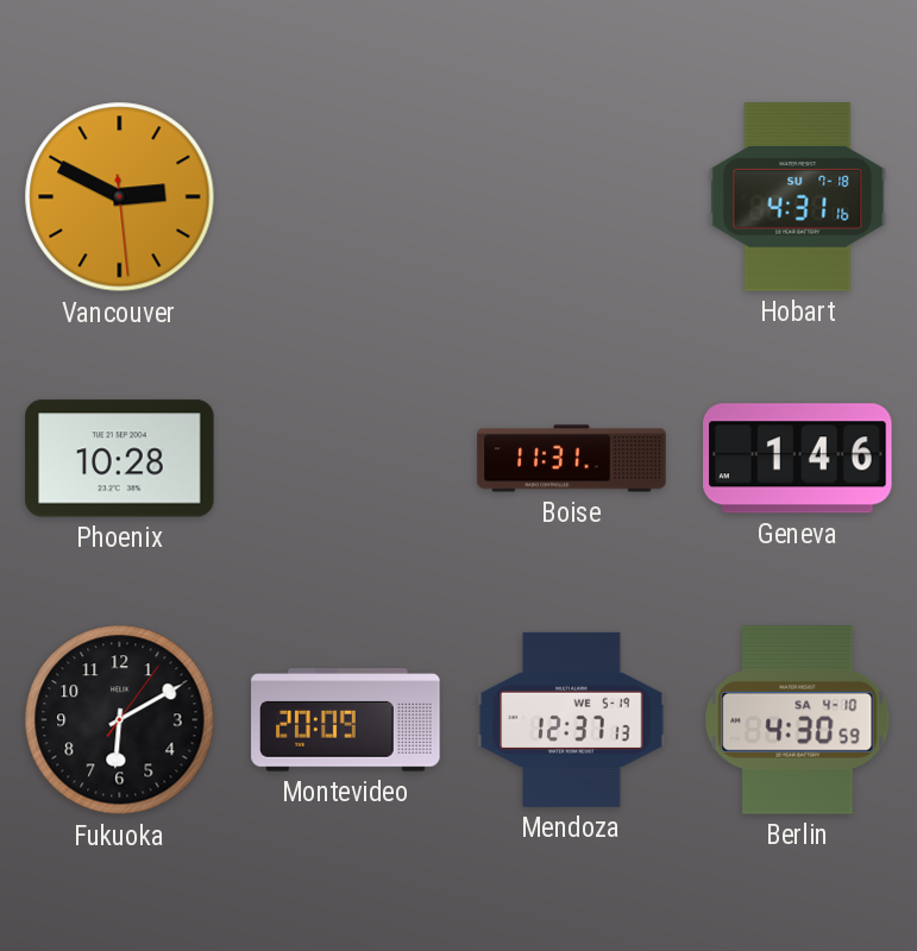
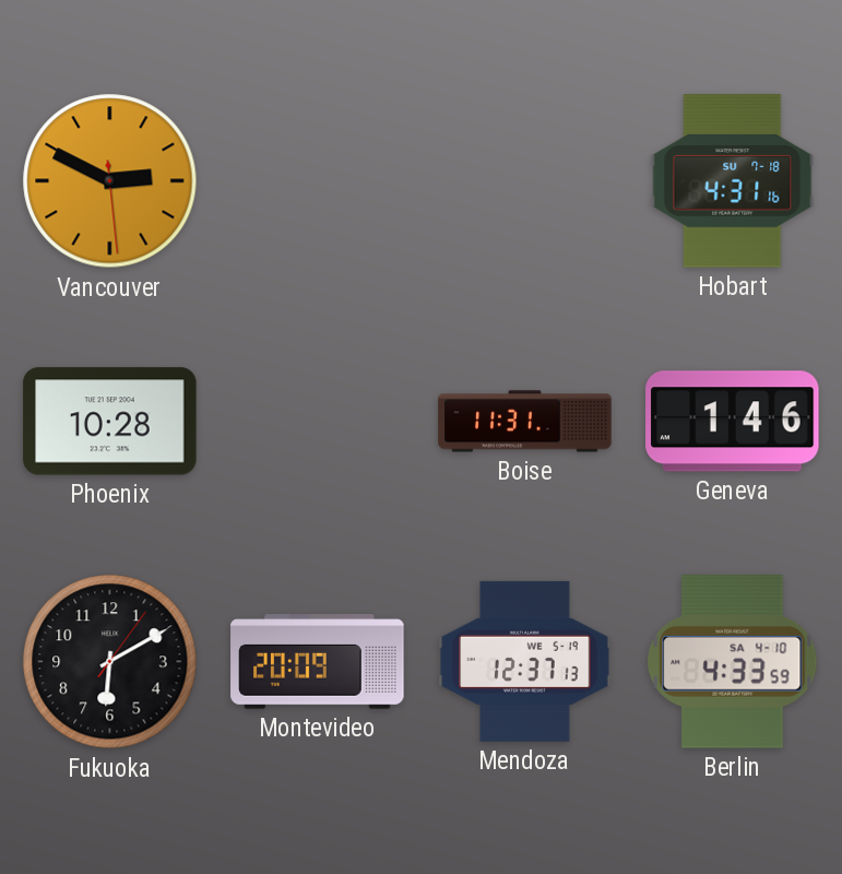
Berlin: 4:30 -> 4:33
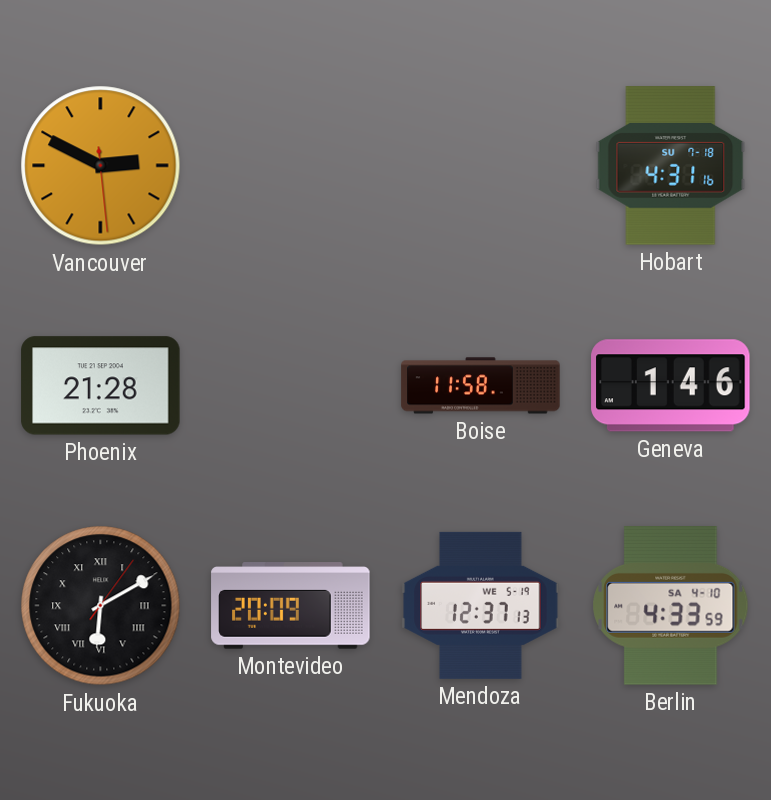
Phoenix: 10:28 -> 21:28
Boise: 11:31 -> 11:58
Fukuoka numerals: Arabic -> Roman
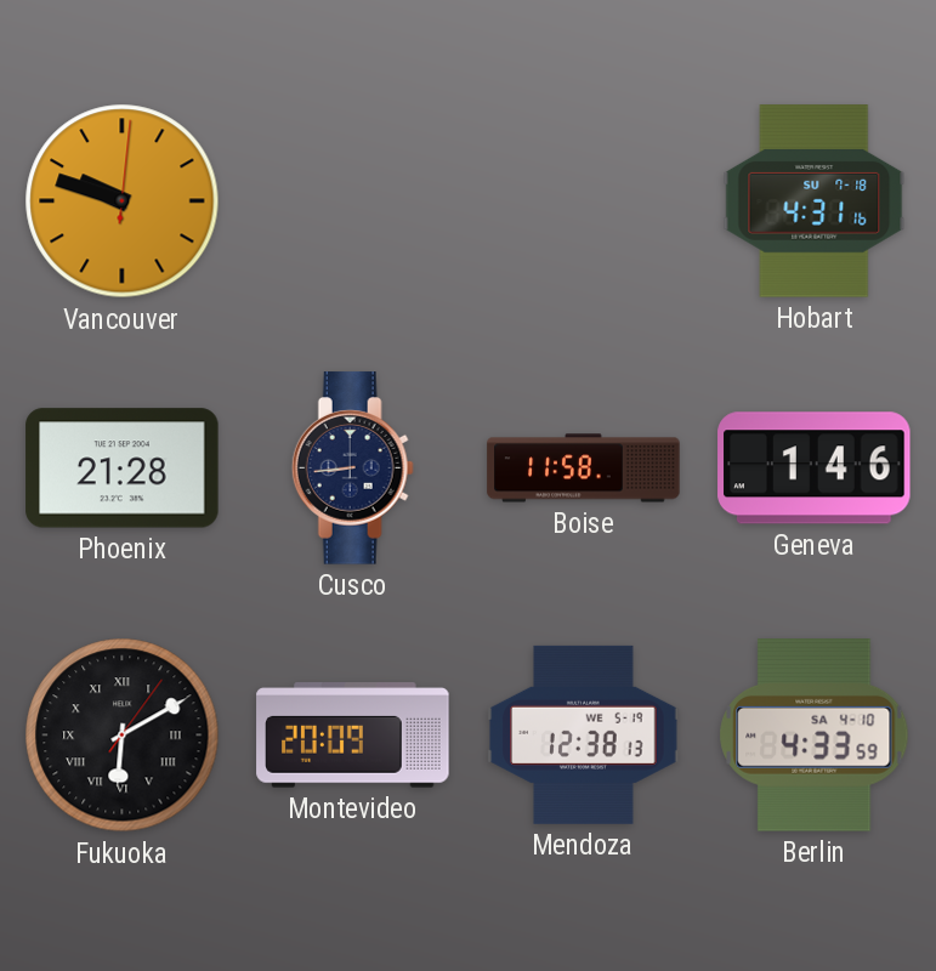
Vancouver: 2:49 -> 9:48
Cusco: none -> 8:44
Mendoza: 12:37 -> 12:38
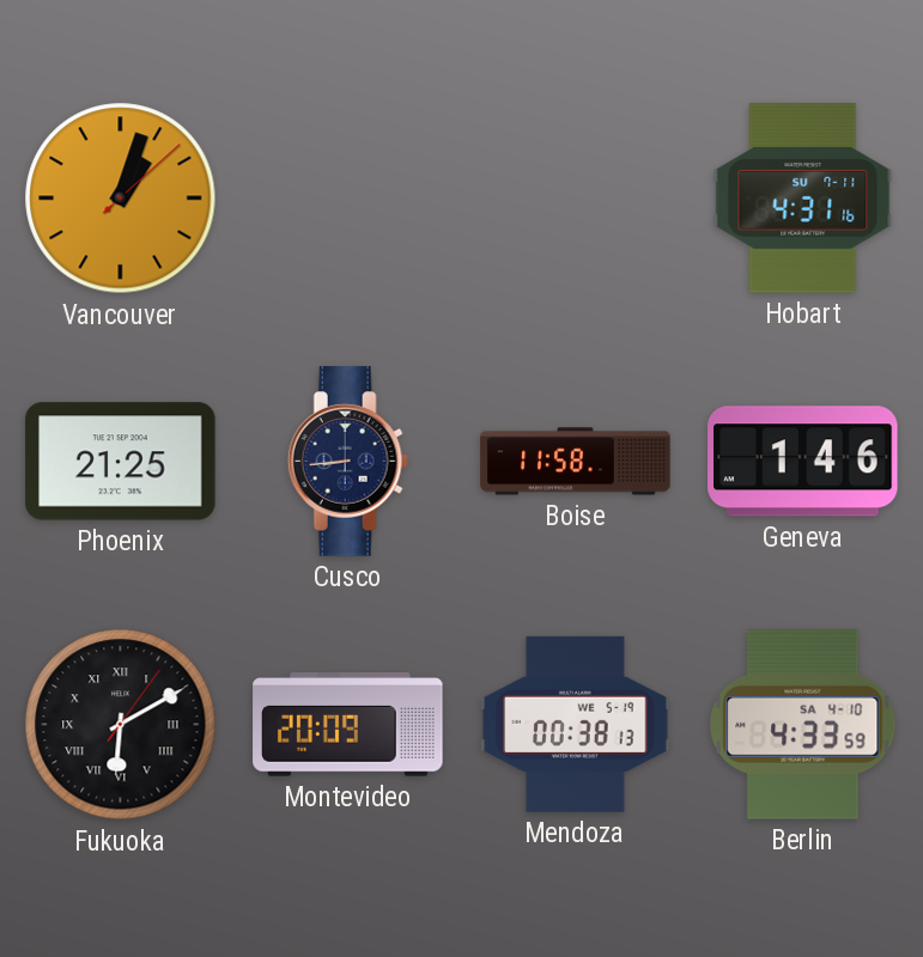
Vancouver: 9:48 -> 1:03
Hobart date: SU 7-18 -> SU 7-11
Phoenix: 21:28 -> 21:25
Mendoza: 12:38 -> 00:38
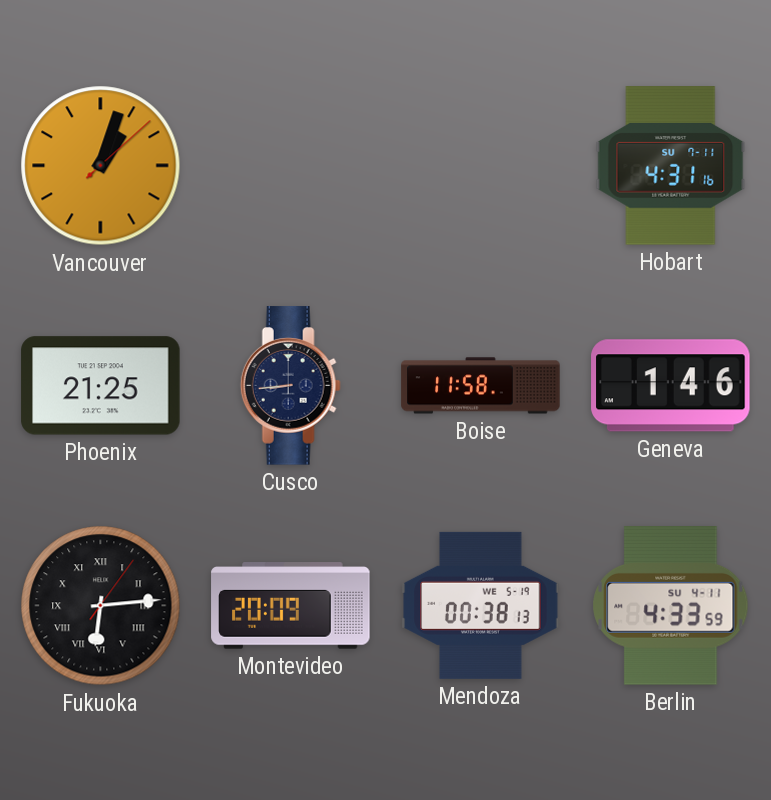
Fukuoka: 6:10 -> 6:14
Berlin date: SA 4-10 -> SU 4-11
